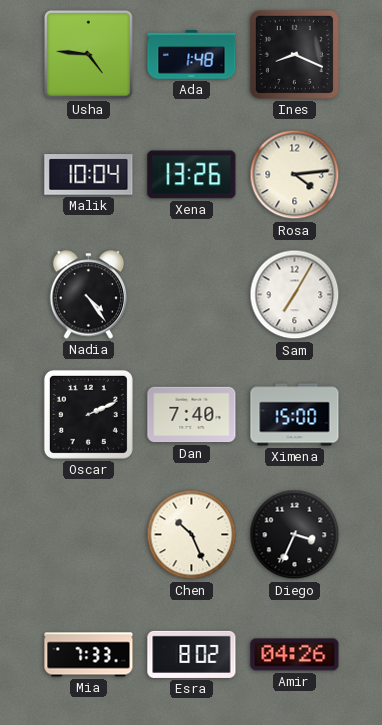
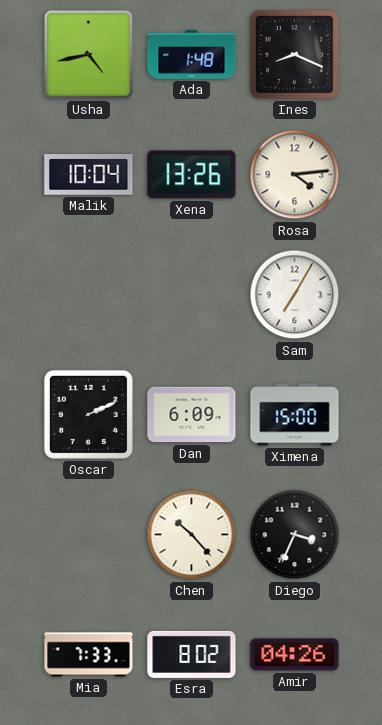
Usha: 4:46 -> 4:43
Nadia: 4:24 -> none
Dan: 7:40 -> 6:09
Chen: 10:26 -> 10:23
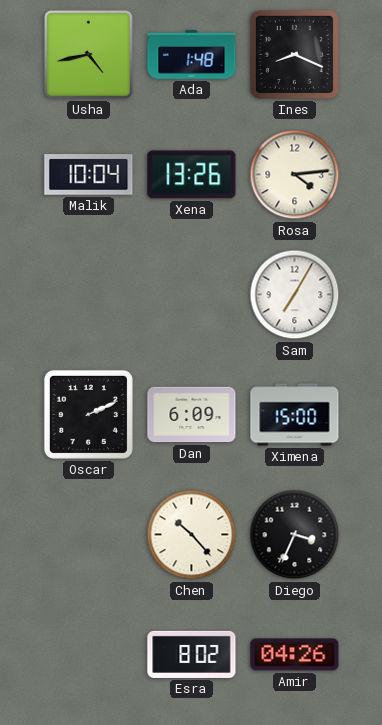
Mia: 7:33 -> none
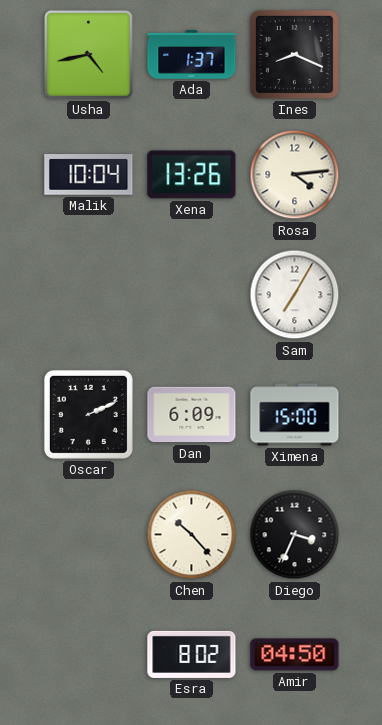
Ada: 1:48 -> 1:37
Amir: 04:26 -> 04:50
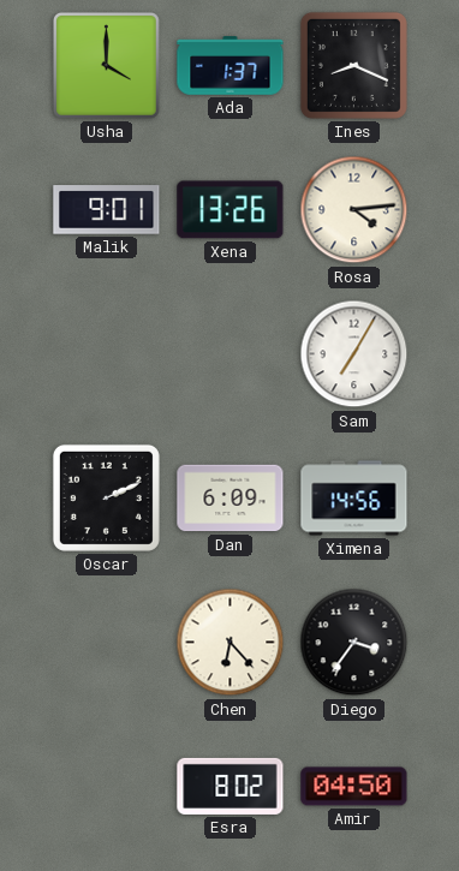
Usha: 4:43 -> 4:00
Malik: 10:04 -> 9:01
Ximena: 15:00 -> 14:56
Chen: 10:23 -> 6:23
Diego: 3:34 -> 3:36
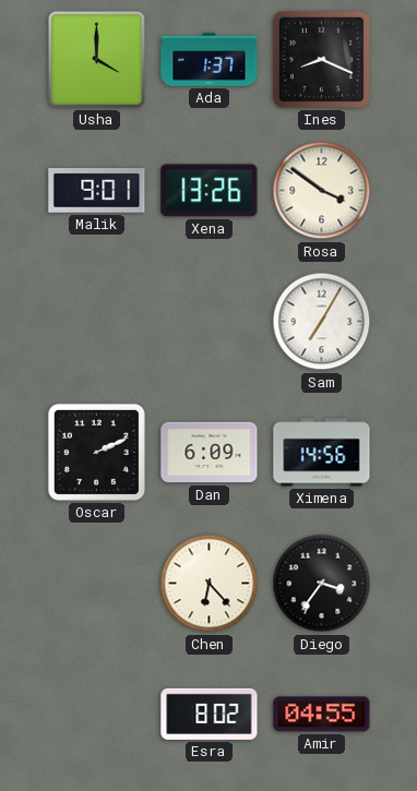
Rosa: 4:14 -> 3:51
Amir: 04:50 -> 04:55
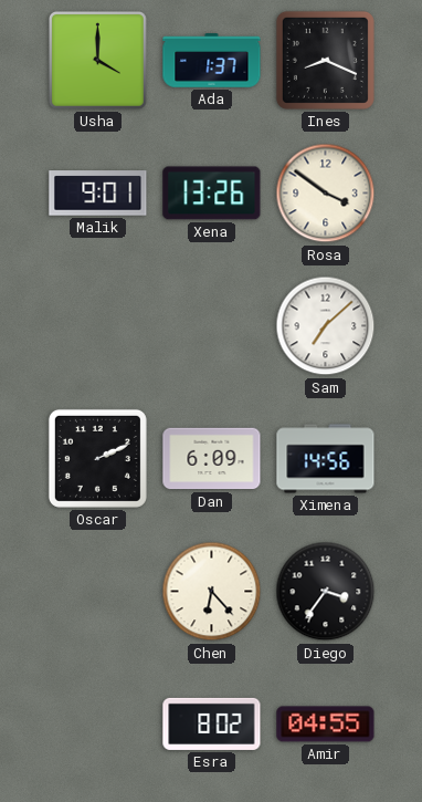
Sam: 7:05 -> 7:08
